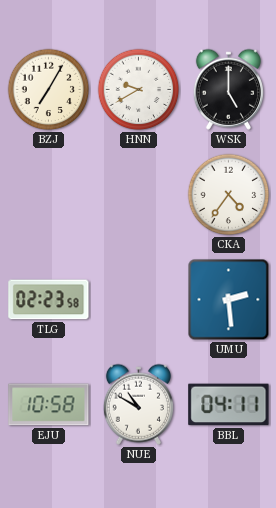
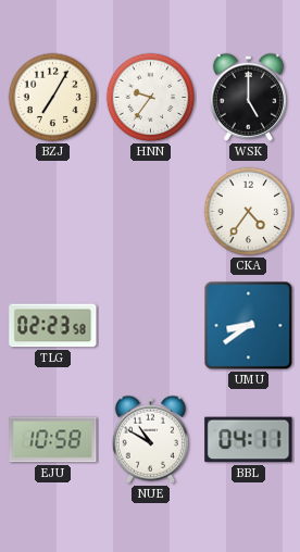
HNN: 9:40 -> 9:36
UMU: 2:29 -> 8:39
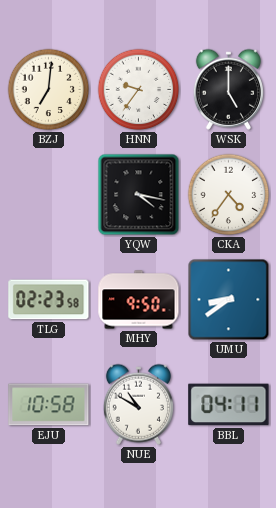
BZJ: 7:05 -> 7:01
YQW: none -> 4:17
MHY: none -> 9:50
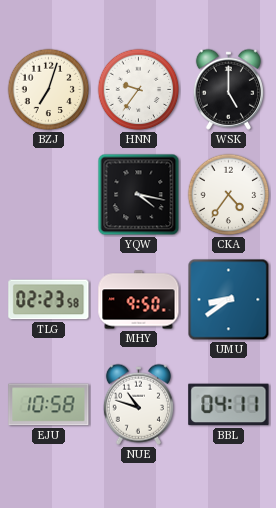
BZJ: 7:01 -> 7:03
NUE: 10:50 -> 10:48
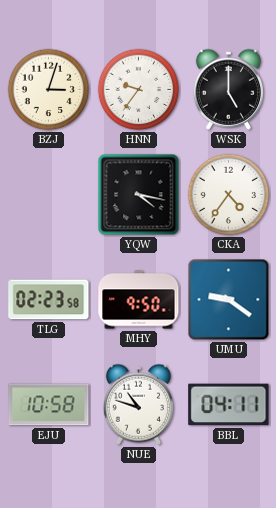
BZJ: 7:03 -> 3:03
UMU: 8:39 -> 9:21
